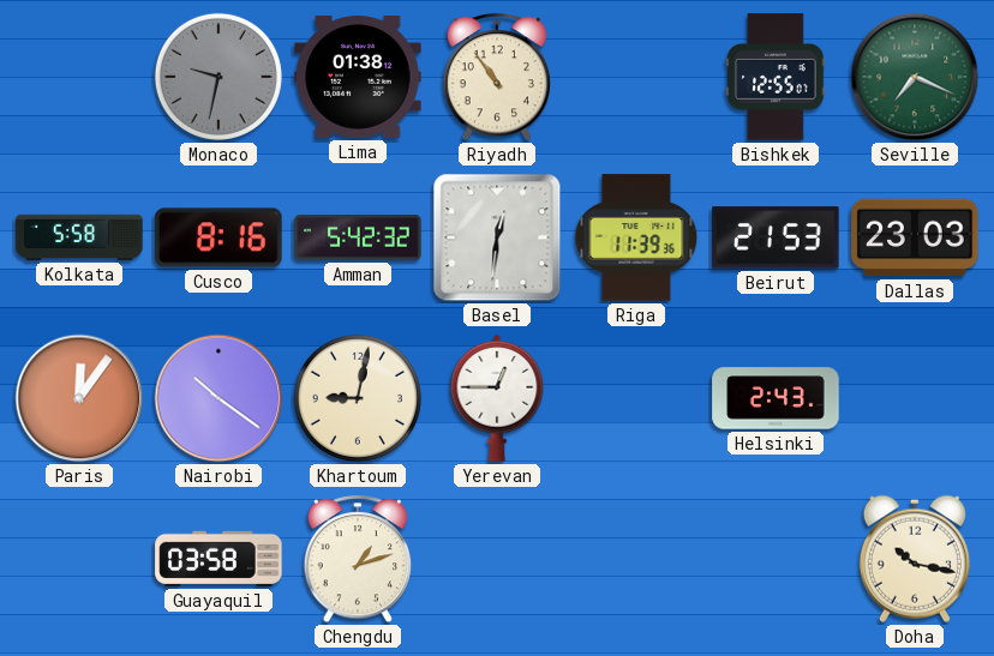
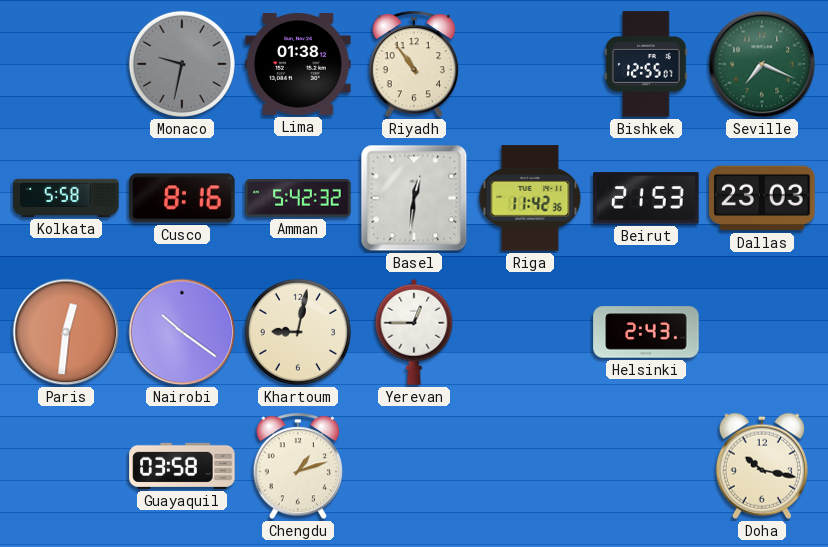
Riga: 11:39 -> 11:42
Paris: 12:06 -> 12:31
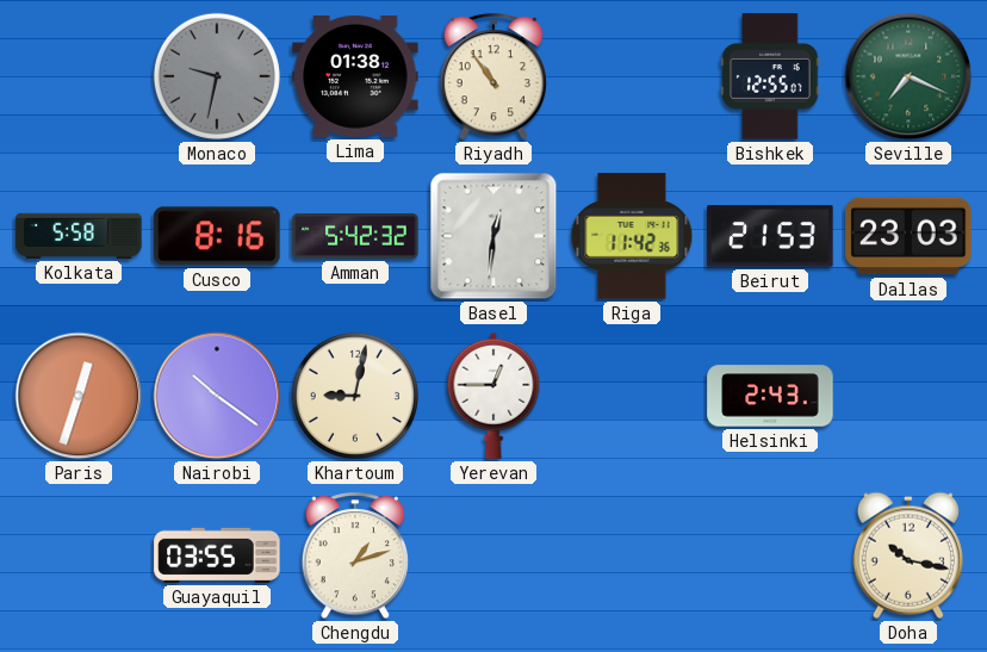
Paris: 12:31 -> 12:33
Guayaquil: 03:58 -> 03:55
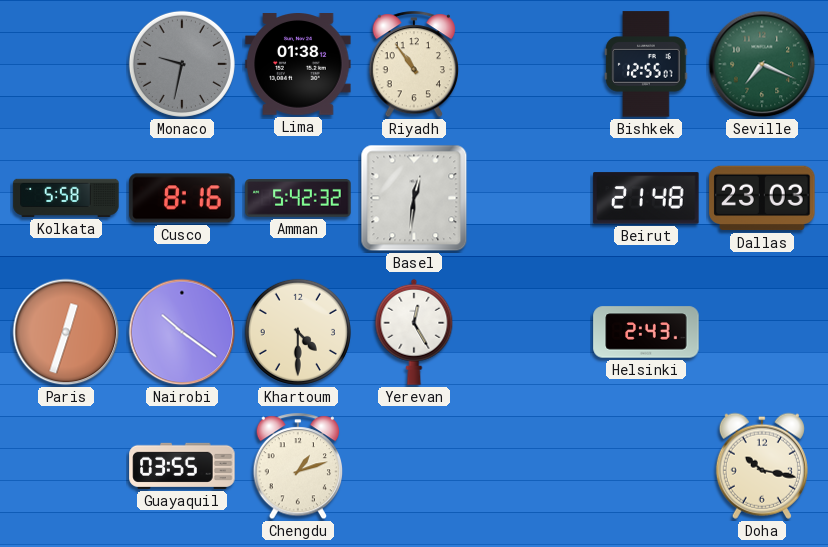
Riga: 11:42 -> none
Beirut: 21:53 -> 21:48
Khartoum: 9:02 -> 4:30
Yerevan: 12:45 -> 12:25
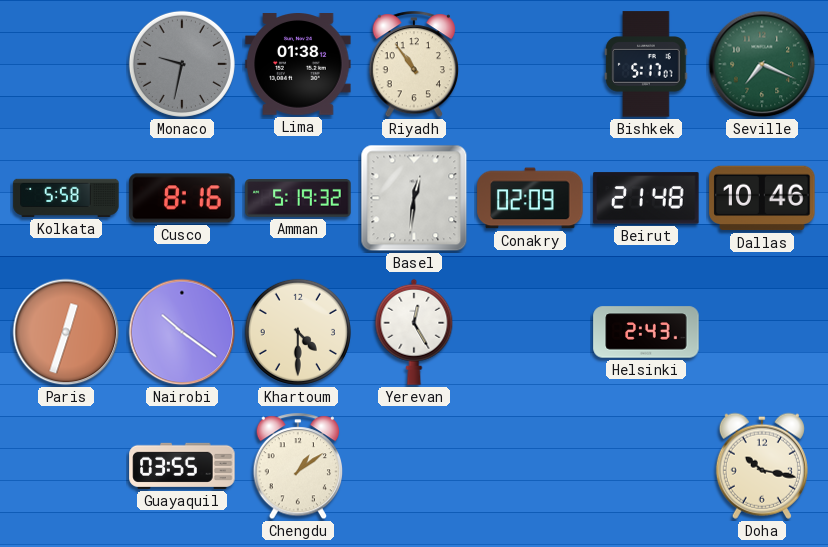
Bishkek: 12:55 -> 5:17
Amman: 5:42 -> 5:19
Conakry: none -> 02:09
Dallas: 23:03 -> 10:46
Chengdu: 1:12 -> 1:09
